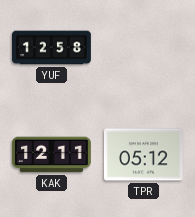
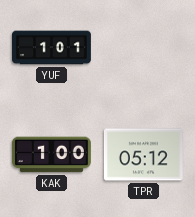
YUF: 12:58 -> 1:01
KAK: 12:11 -> 1:00
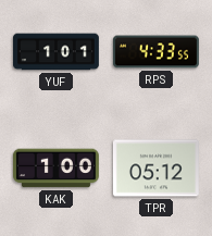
RPS: none -> 4:33
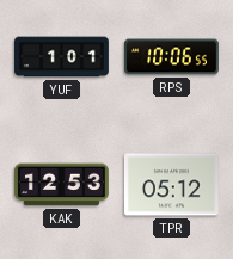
RPS: 4:33 -> 10:06
KAK: 1:00 -> 12:53
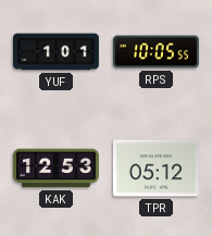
RPS: 10:06 -> 10:05
